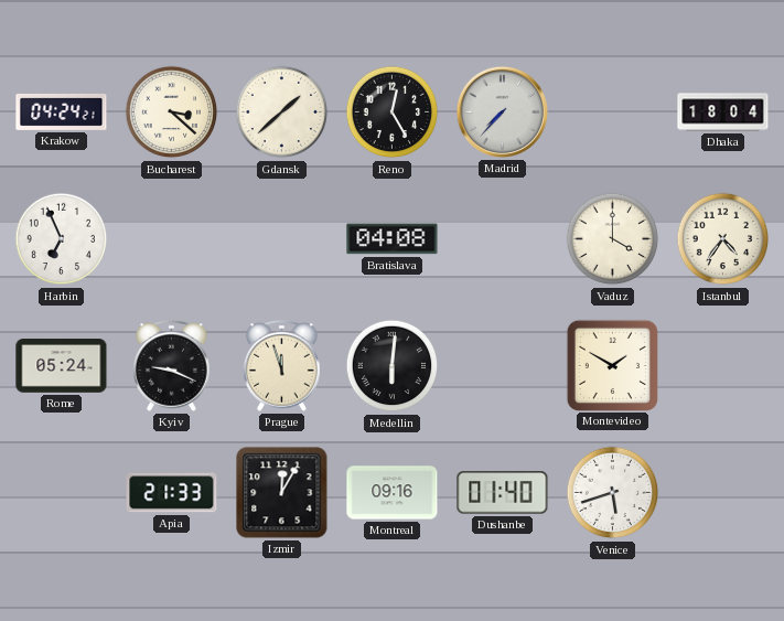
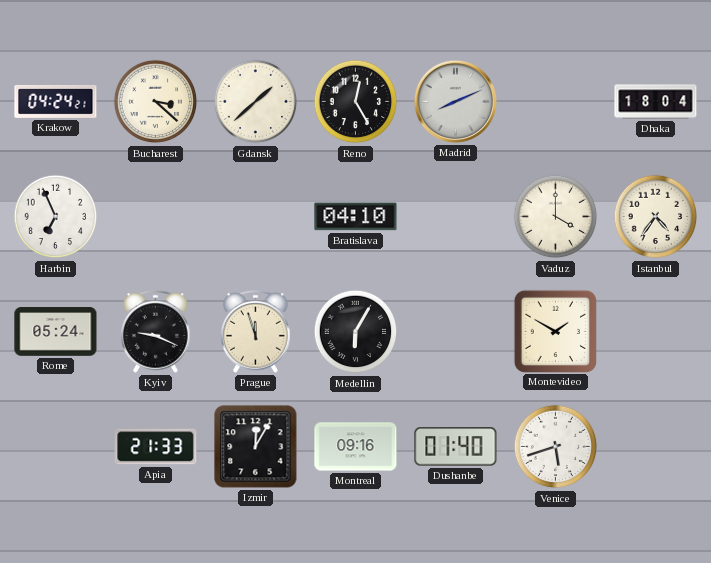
Madrid: 7:37 -> 8:11
Bratislava: 04:08 -> 04:10
Medellin: 6:01 -> 6:05
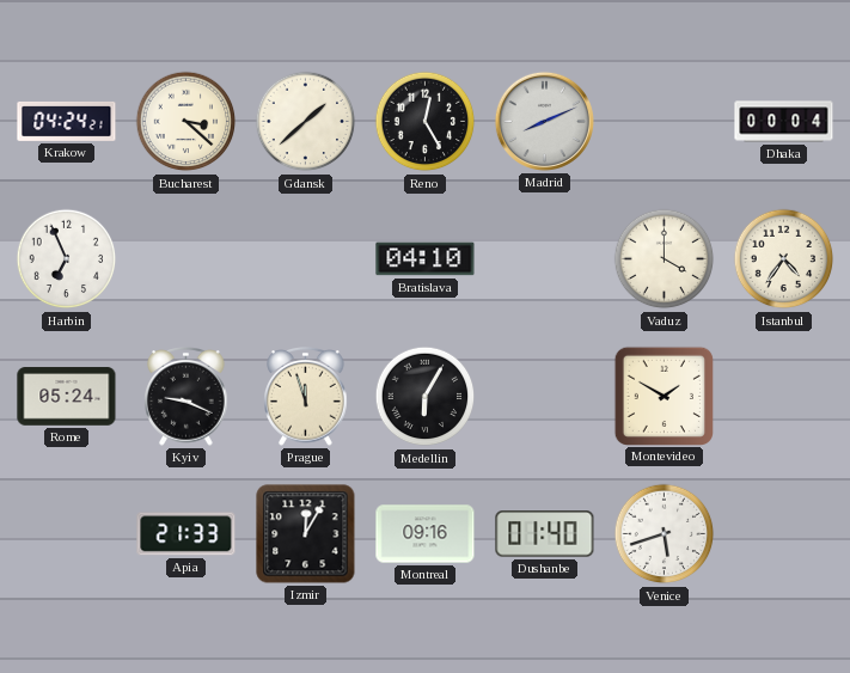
Dhaka: 18:04 -> 00:04
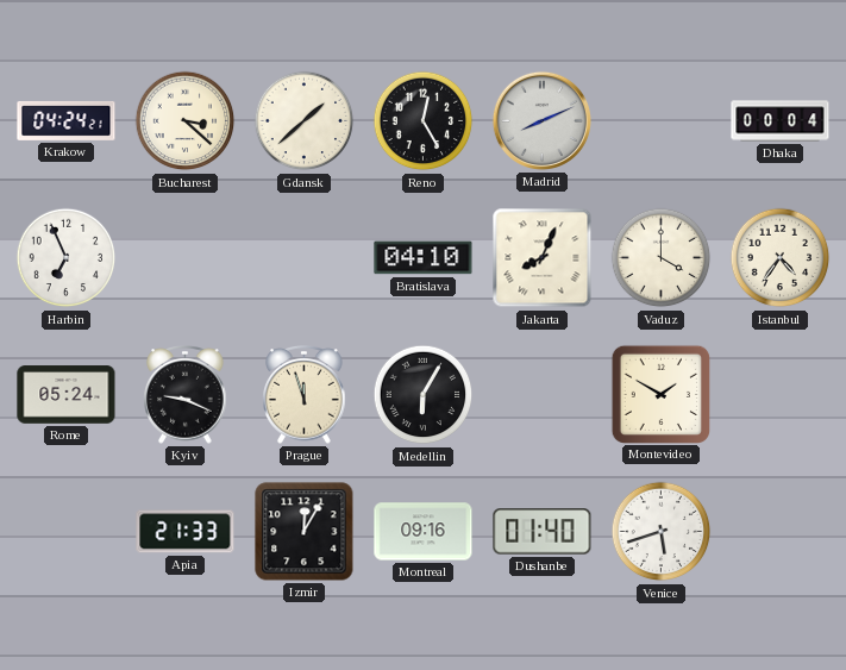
Jakarta: none -> 8:04
